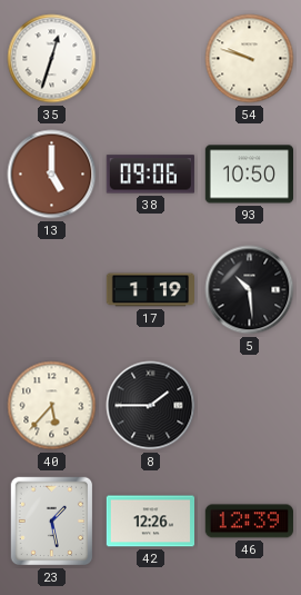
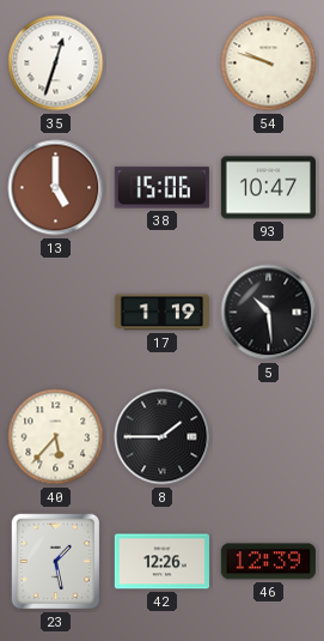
38: 09:06 -> 15:06
93: 10:50 -> 10:47
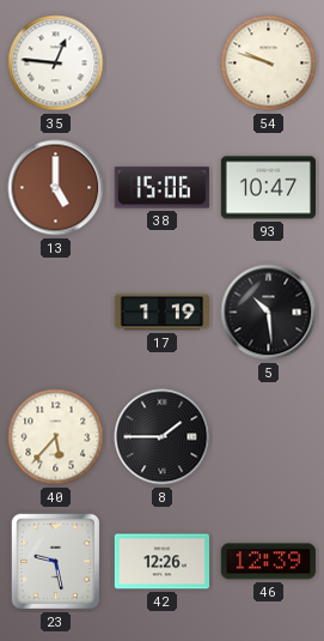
35: 12:33 -> 12:46
23: 1:28 -> 9:28
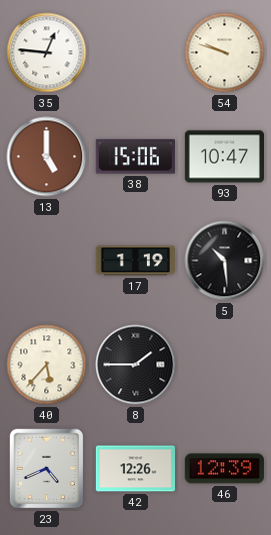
23: 9:28 -> 4:41
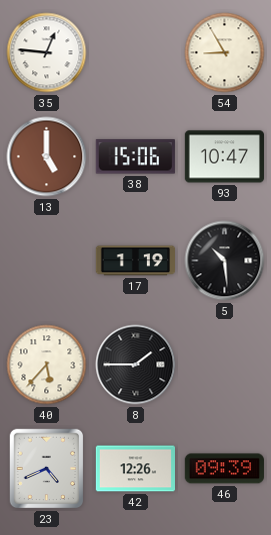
54: 9:48 -> 8:55
46: 12:39 -> 09:39
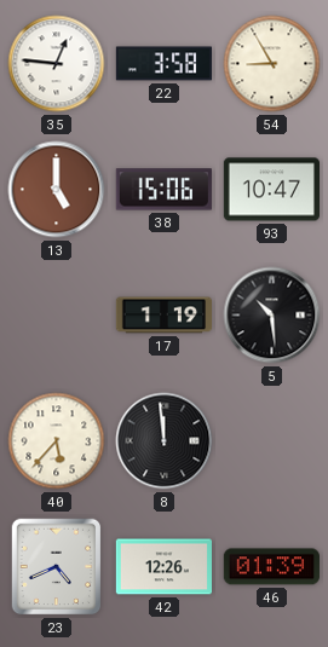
22: none -> 3:58
8: 1:45 -> 11:59
46: 09:39 -> 01:39
